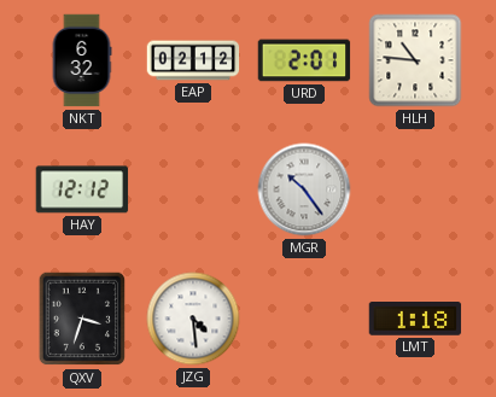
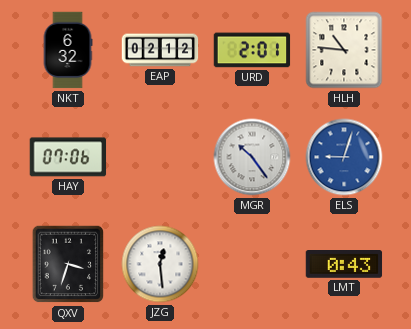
HAY: 12:12 -> 07:06
ELS: none -> 9:03
JZG: 4:29 -> 12:29
LMT: 1:18 -> 0:43
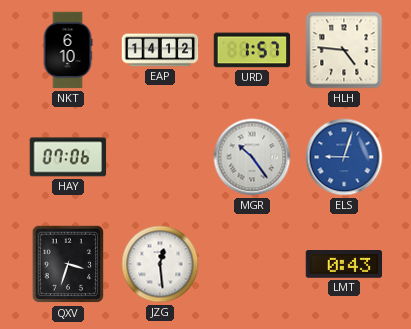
NKT: 6:32 -> 6:10
EAP: 02:12 -> 14:12
URD: 2:01 -> 1:57
HLH: 10:46 -> 4:46
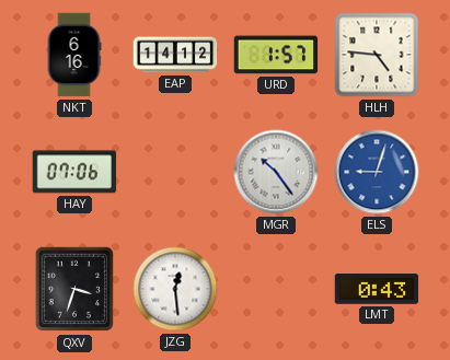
NKT: 6:10 -> 6:16
